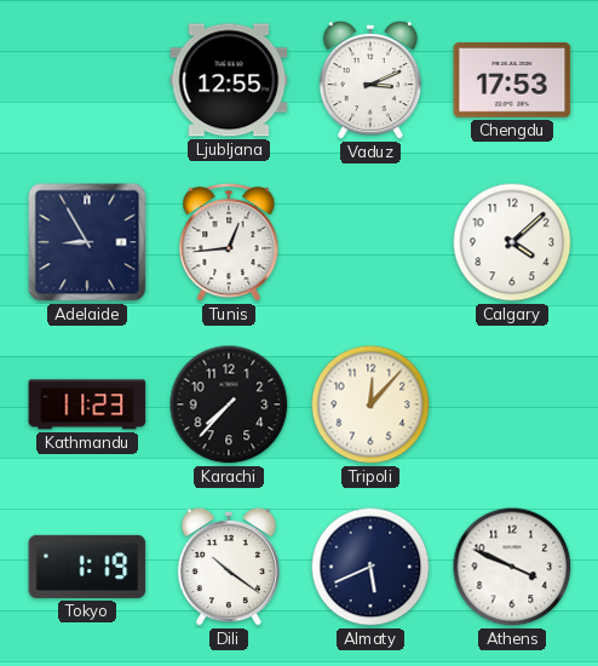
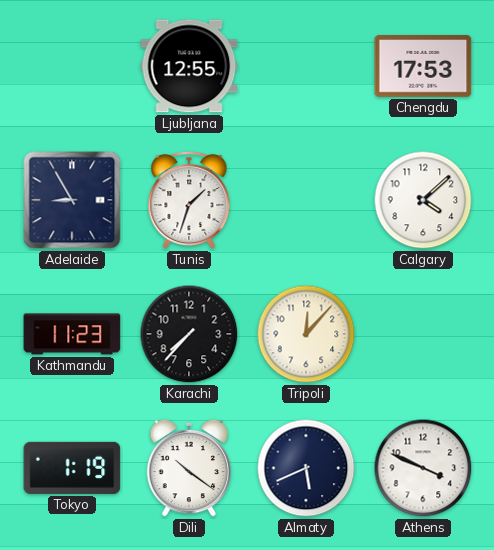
Vaduz: 3:11 -> none
Tunis: 12:44 -> 1:33
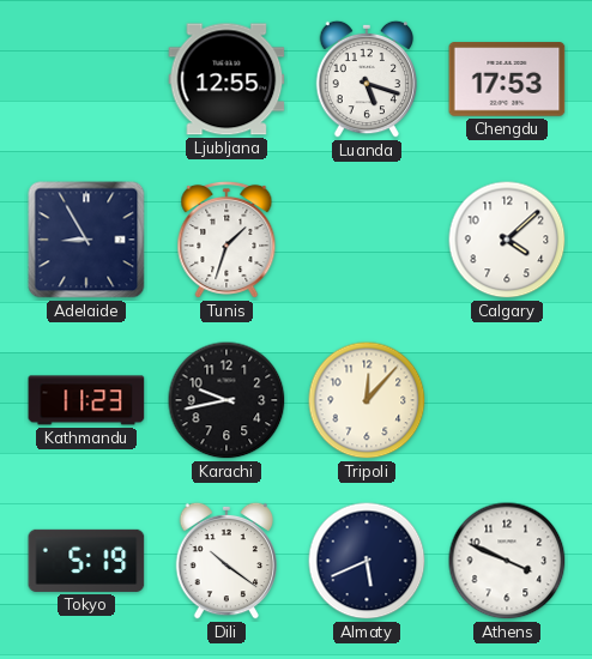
Luanda: none -> 5:18
Karachi: 7:37 -> 9:43
Tokyo: 1:19 -> 5:19
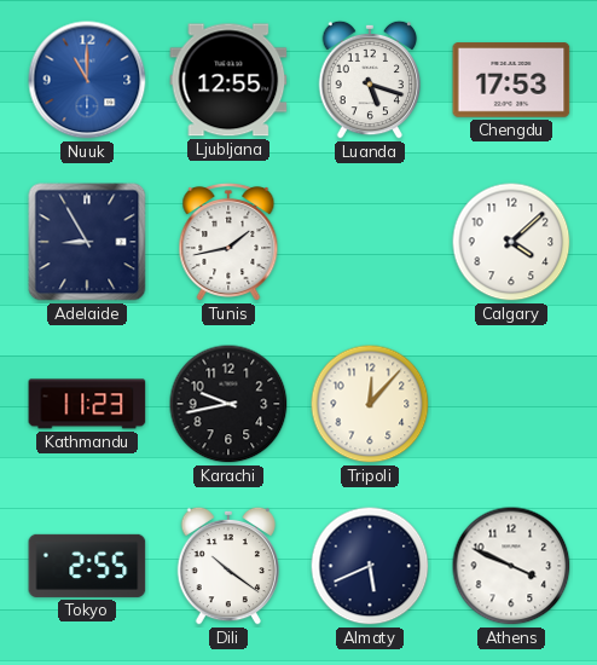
Nuuk: none -> 11:00
Tunis: 1:33 -> 1:43
Tokyo: 5:19 -> 2:55
